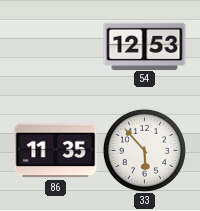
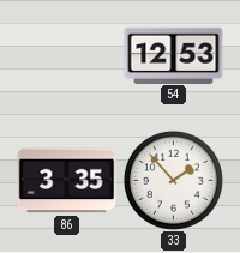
86: 11:35 -> 3:35
33: 5:53 -> 1:53
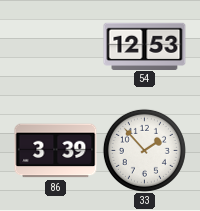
86: 3:35 -> 3:39
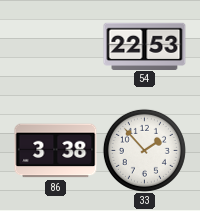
54: 12:53 -> 22:53
86: 3:39 -> 3:38
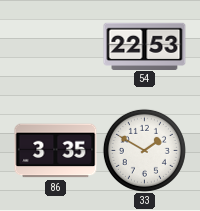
86: 3:38 -> 3:35
33: 1:53 -> 1:50
